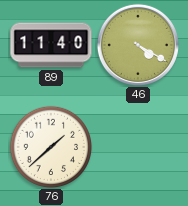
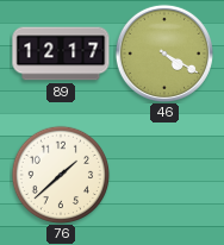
89: 11:40 -> 12:17
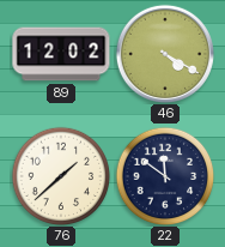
89: 12:17 -> 12:02
22: none -> 11:51
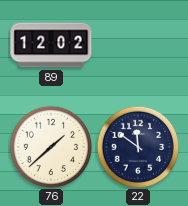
46: 4:20 -> none
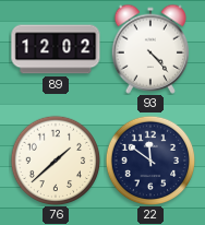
93: none -> 4:23
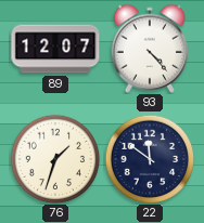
89: 12:02 -> 12:07
76: 1:38 -> 1:33
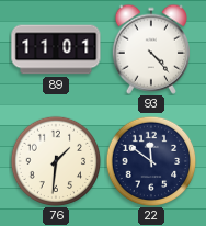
89: 12:07 -> 11:01
76: 1:33 -> 1:31
